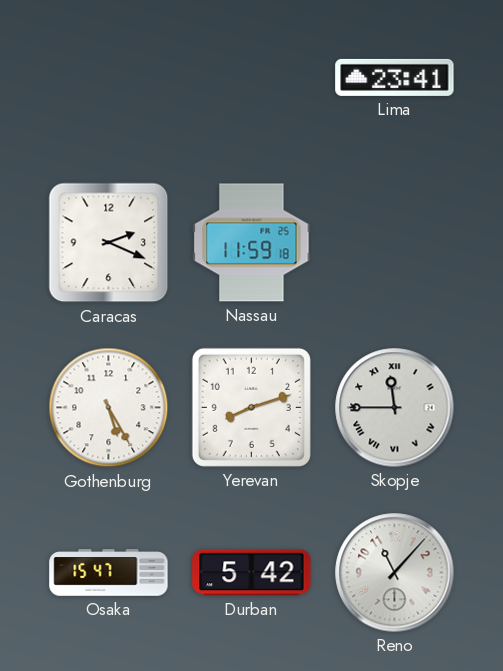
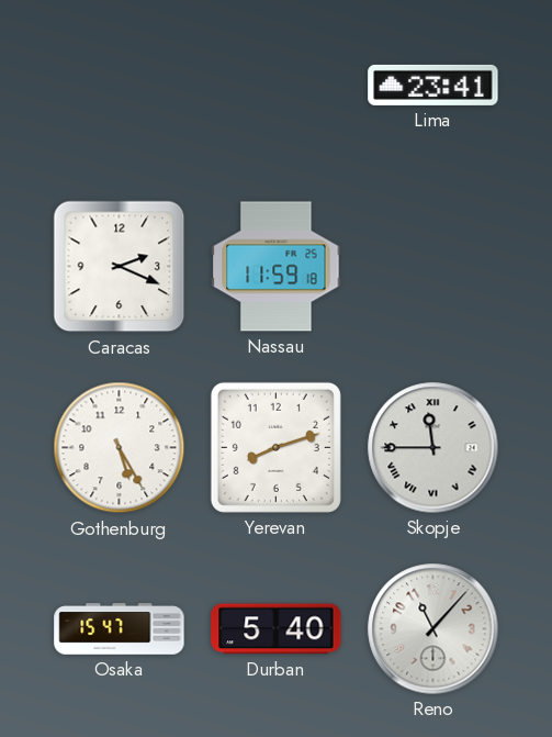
Durban: 5:42 -> 5:40
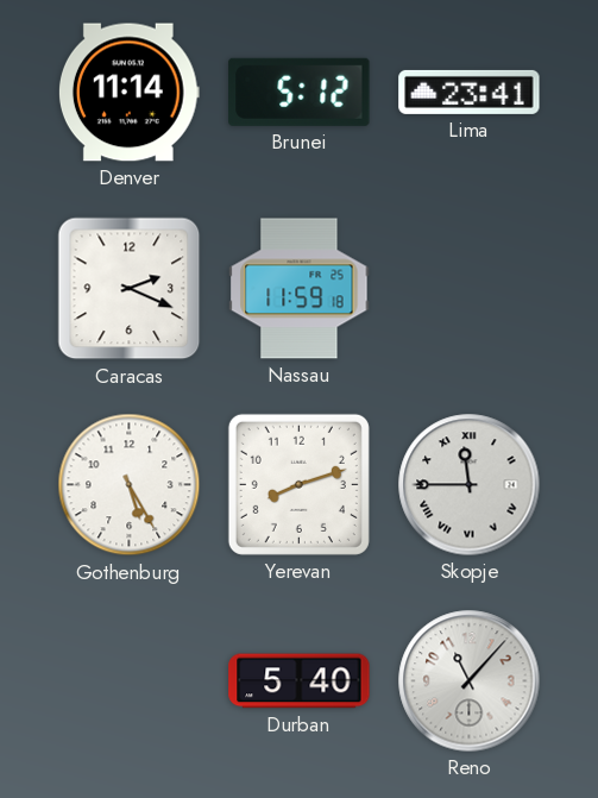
Denver: none -> 11:14
Brunei: none -> 5:12
Osaka: 15:47 -> none
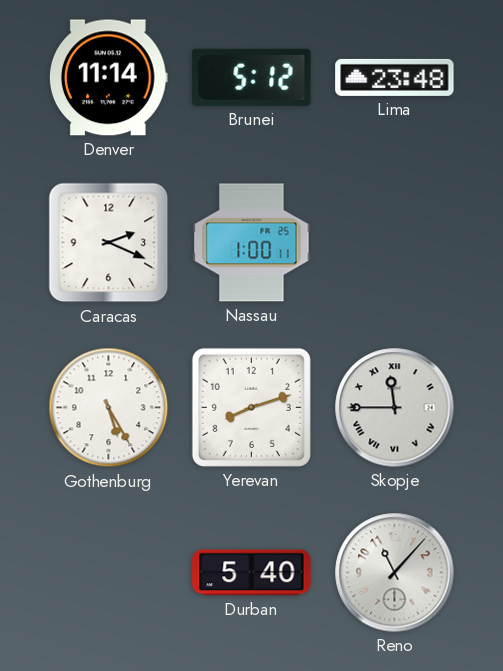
Lima: 23:41 -> 23:48
Nassau: 11:59 -> 1:00
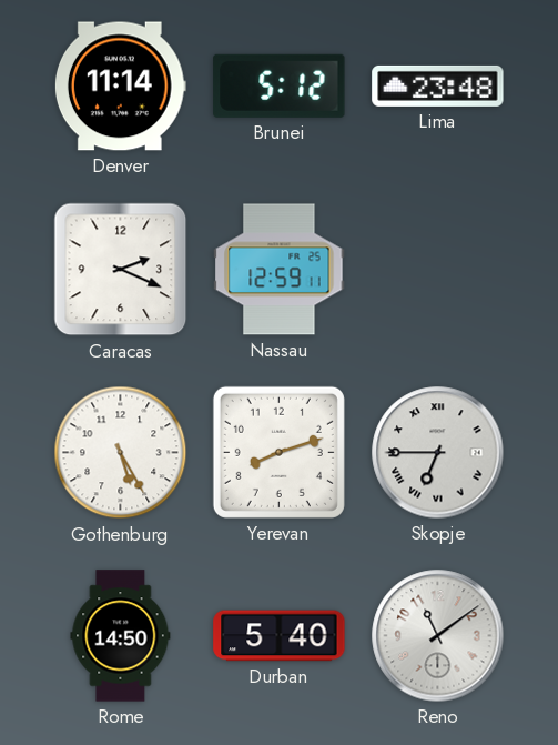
Nassau: 1:00 -> 12:59
Skopje: 11:45 -> 6:45
Rome: none -> 14:50
Reno: 11:07 -> 11:09
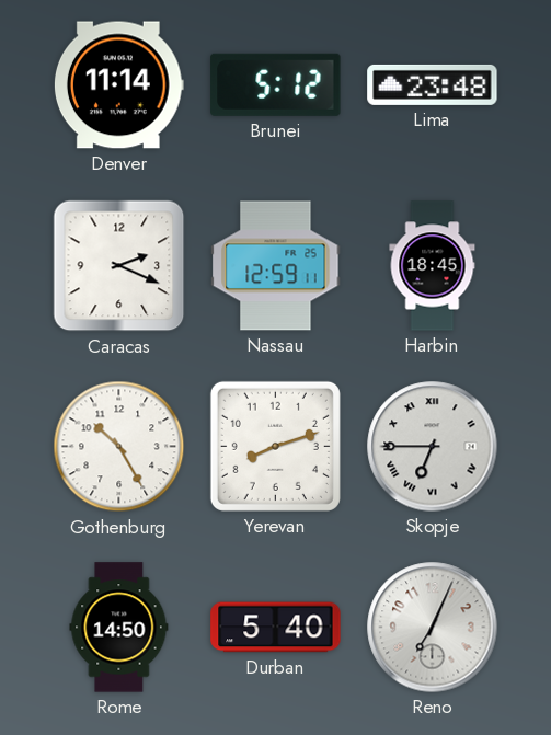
Harbin: none -> 18:45
Gothenburg: 5:25 -> 10:25
Reno: 11:09 -> 7:04
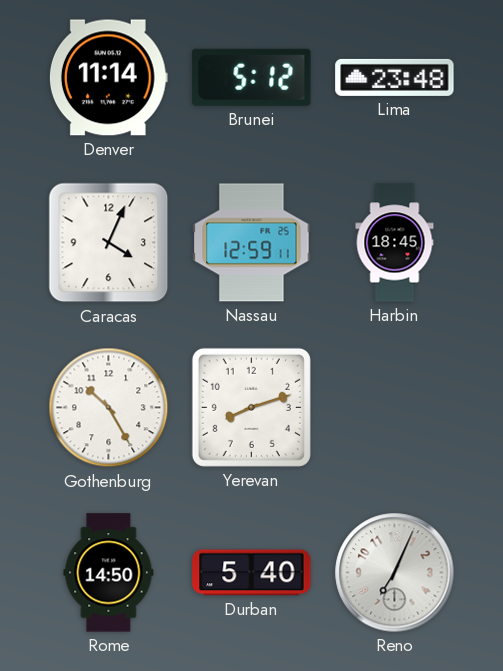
Caracas: 2:19 -> 4:04
Skopje: 6:45 -> none
